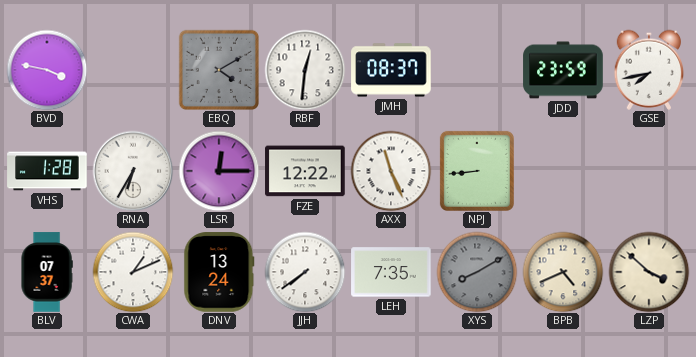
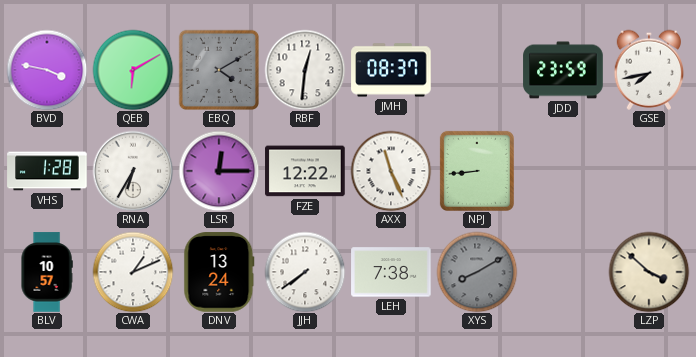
QEB: none -> 6:10
BLV: 07:37 -> 10:57
LEH: 7:35 -> 7:38
BPB: 4:41 -> none
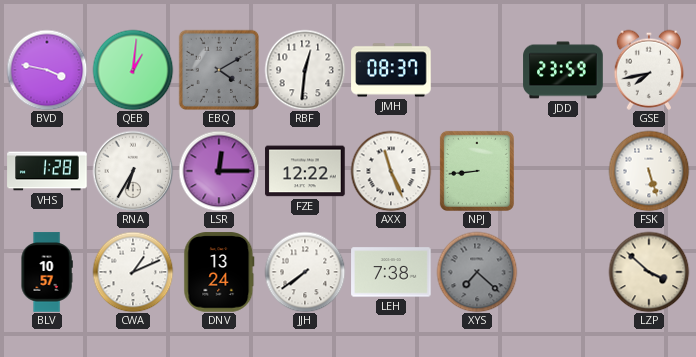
QEB: 6:10 -> 1:01
FSK: none -> 5:27
XYS: 8:10 -> 7:22
